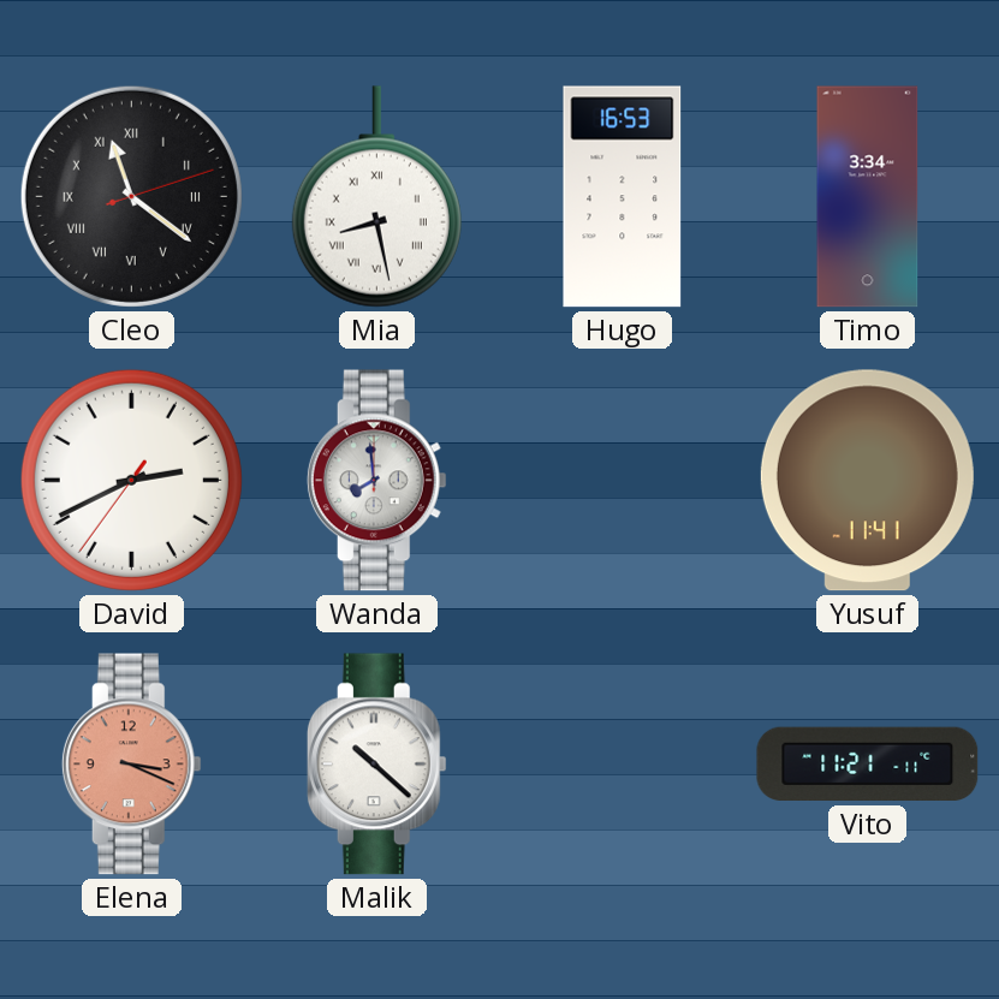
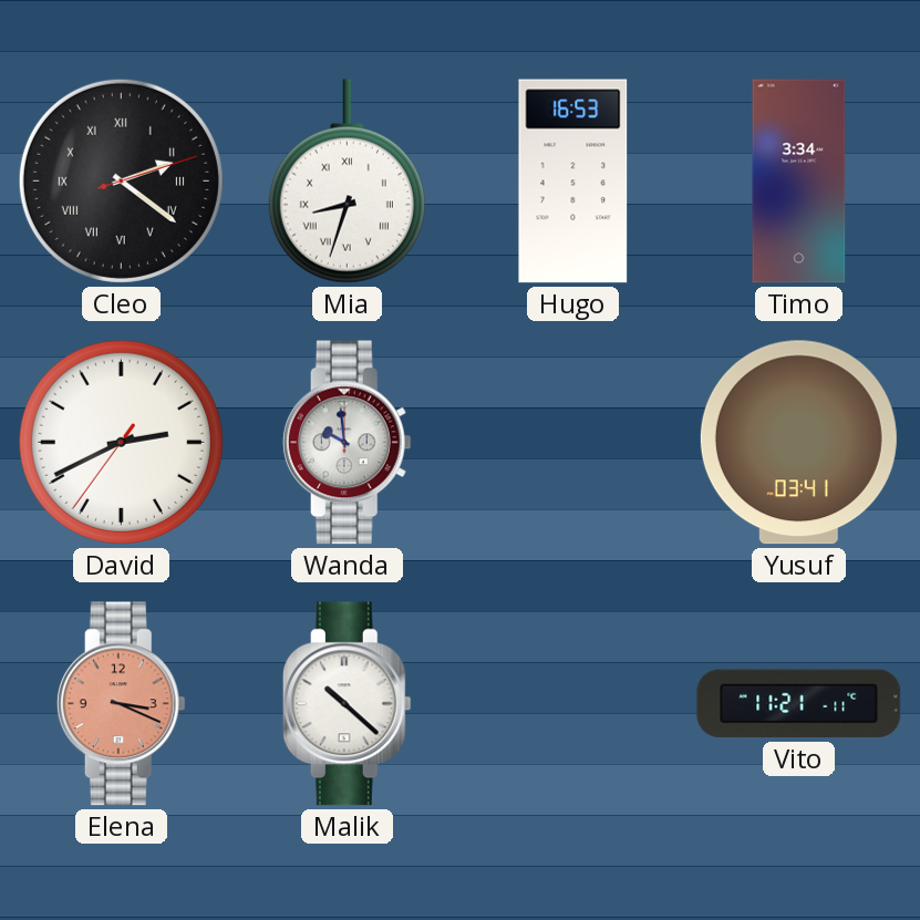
Cleo: 11:21 -> 2:21
Mia: 8:28 -> 8:33
Wanda: 7:59 -> 9:59
Yusuf: 11:41 -> 03:41
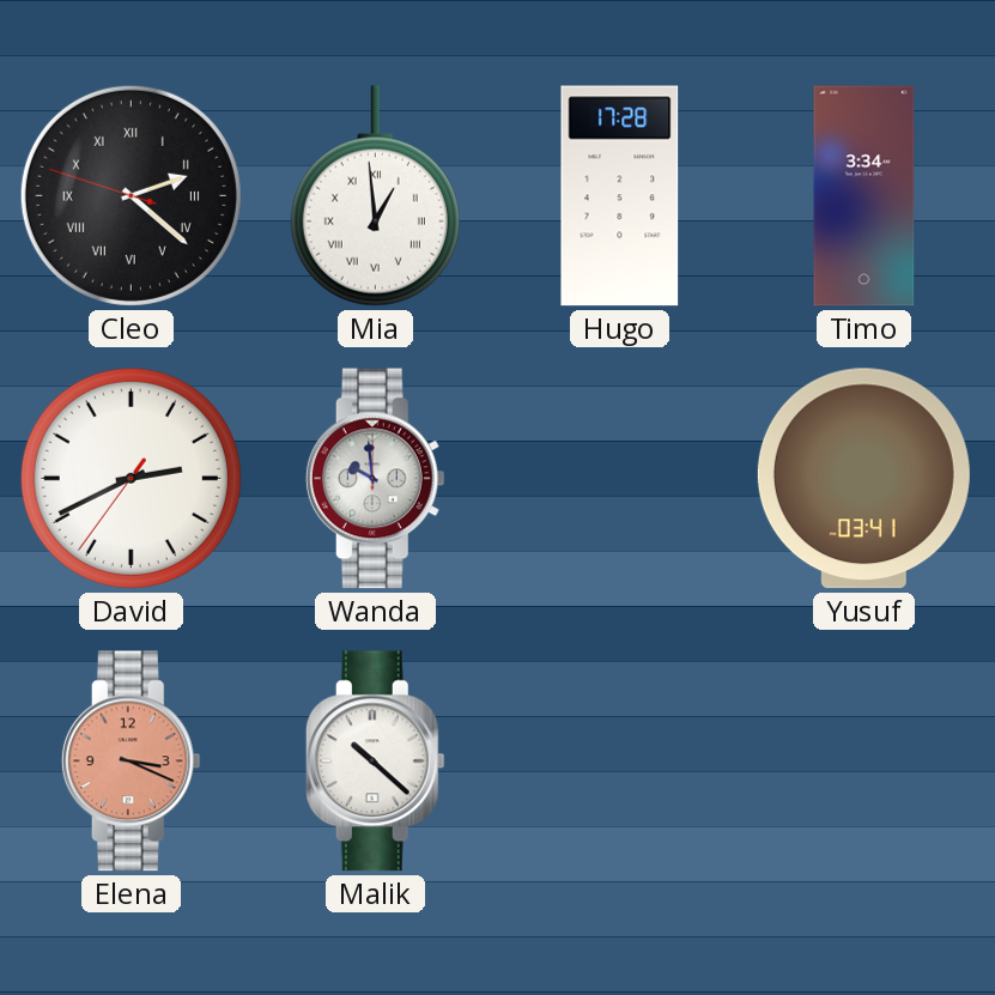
Cleo: 2:21:12 -> 2:21:48
Mia: 8:33 -> 12:59
Hugo: 16:53 -> 17:28
Vito: 11:21 -> none
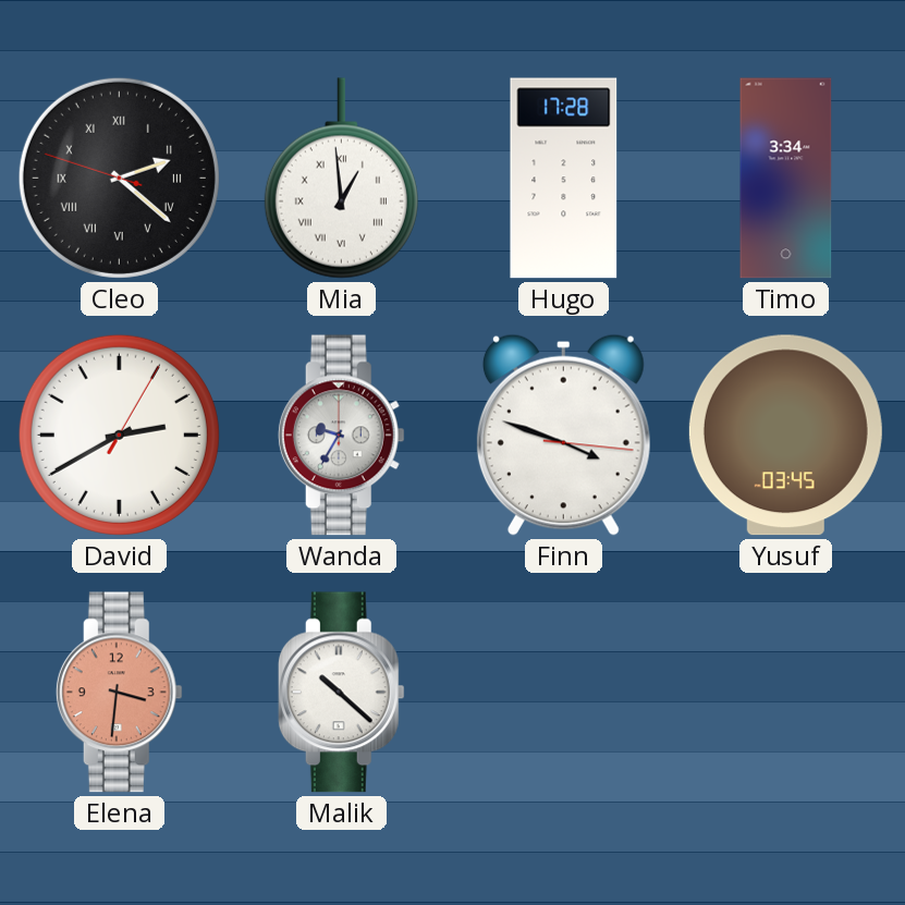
David: 2:40:36 -> 2:40:05
Wanda: 9:59 -> 9:35
Finn: none -> 3:48
Yusuf: 03:41 -> 03:45
Elena: 3:19 -> 3:31
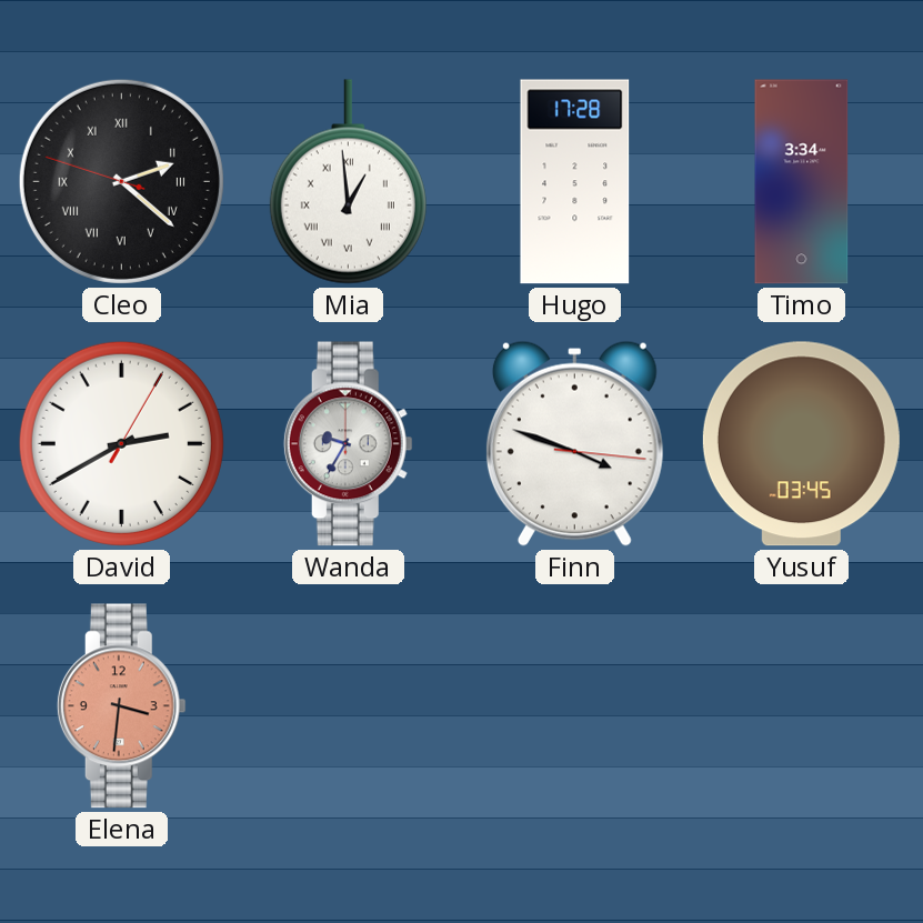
Malik: 10:22 -> none
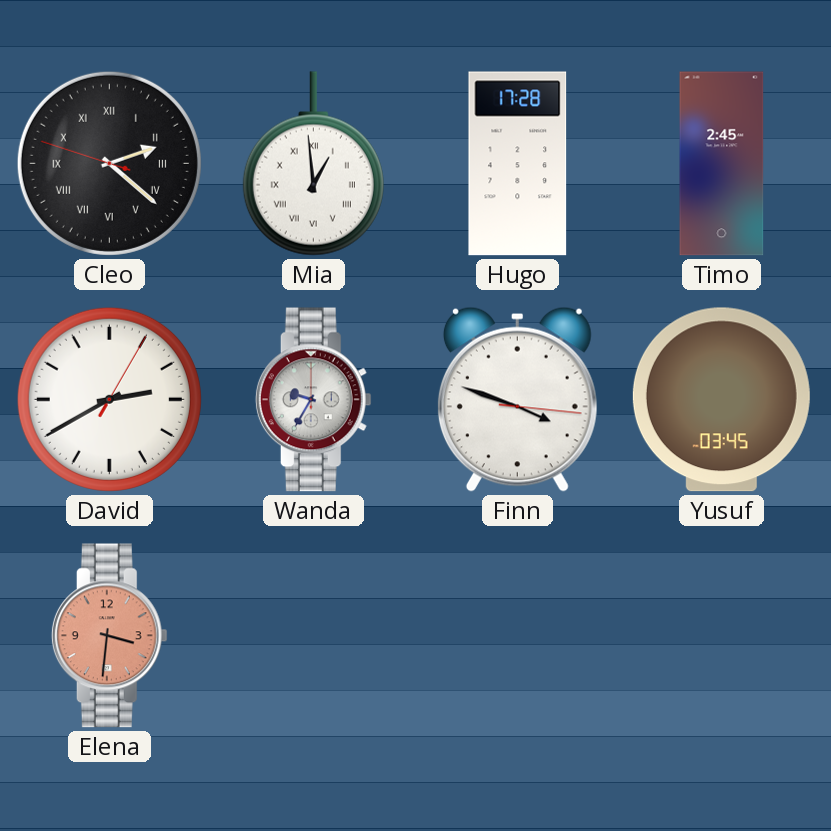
Timo: 3:34 -> 2:45
